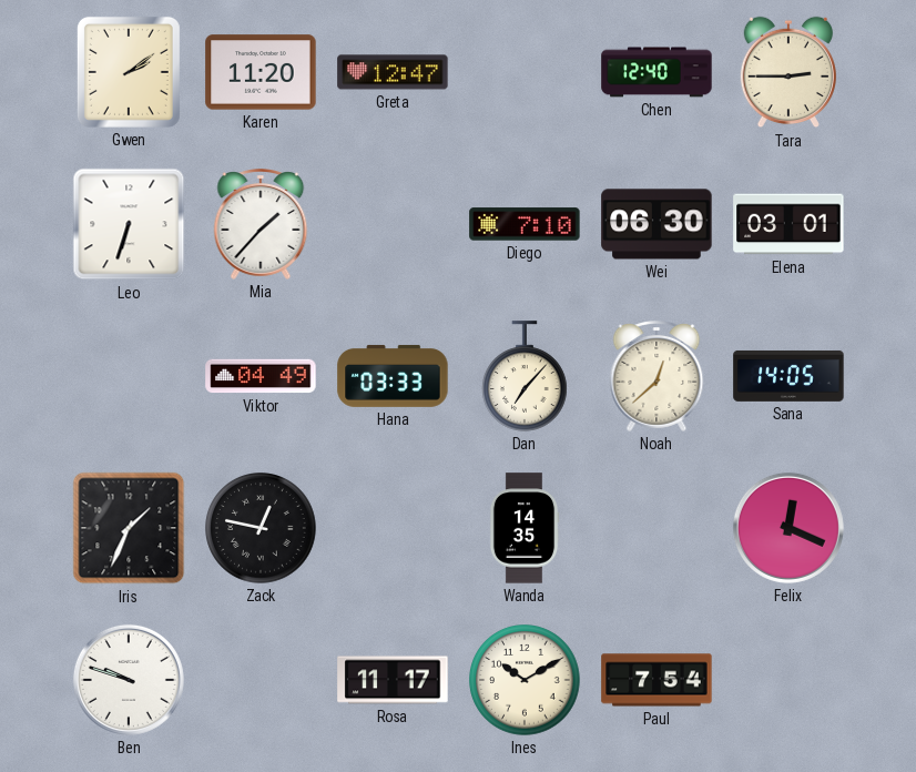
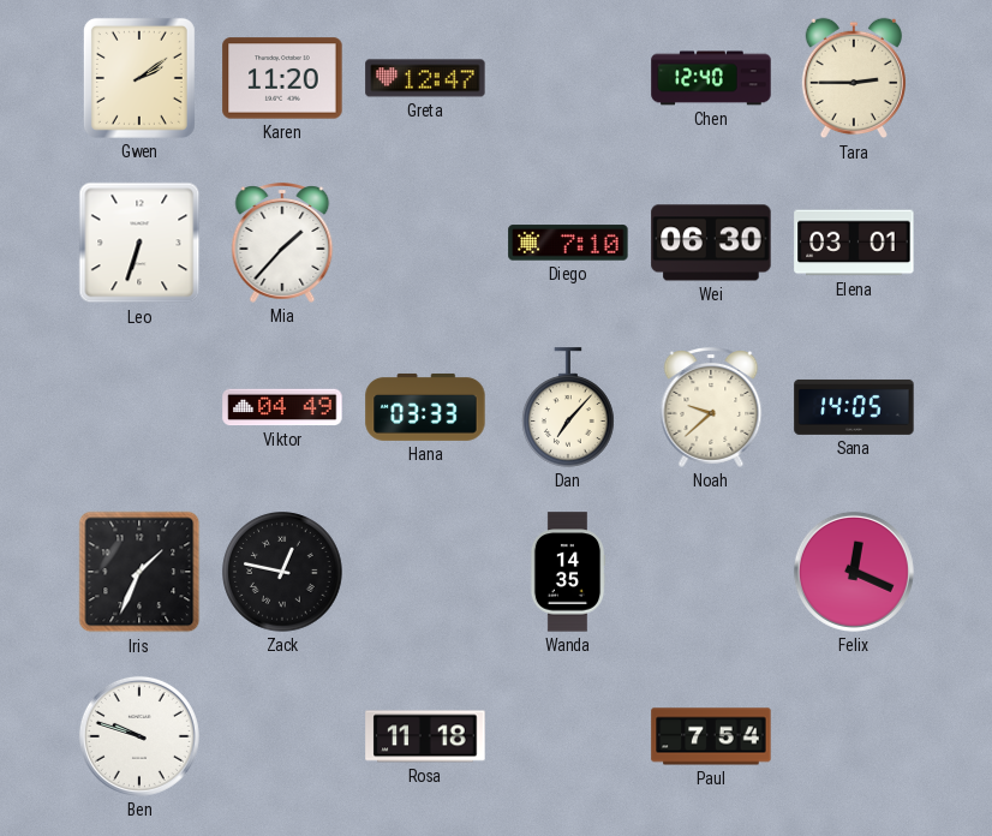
Noah: 12:38 -> 9:38
Rosa: 11:17 -> 11:18
Ines: 10:10 -> none
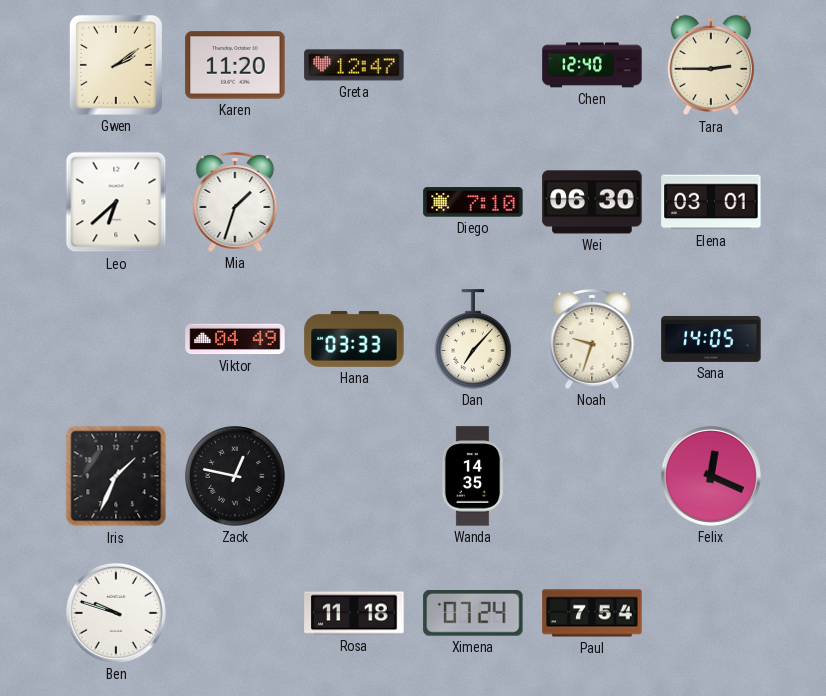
Leo: 6:33 -> 6:38
Mia: 1:37 -> 1:33
Noah: 9:38 -> 9:33
Ximena: none -> 07:24
